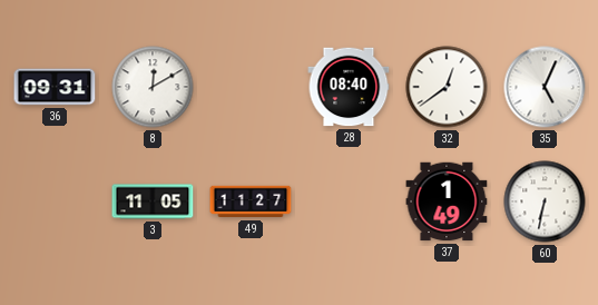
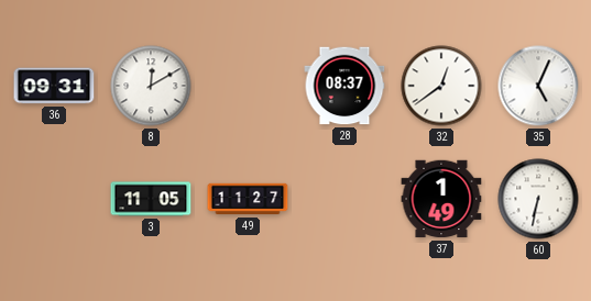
28: 08:40 -> 08:37
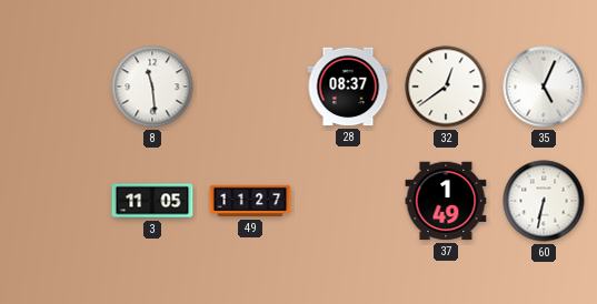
36: 09:31 -> none
8: 12:10 -> 11:29
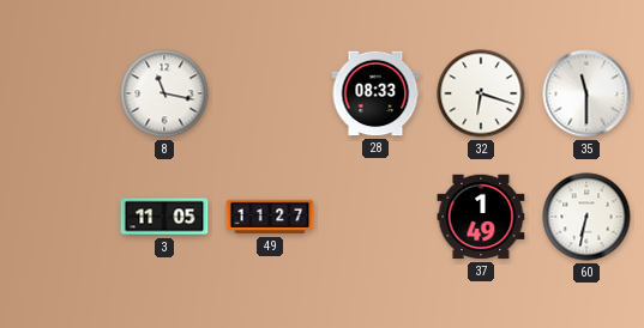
8: 11:29 -> 11:17
28: 08:37 -> 08:33
32: 12:39 -> 6:18
35: 5:04 -> 11:30
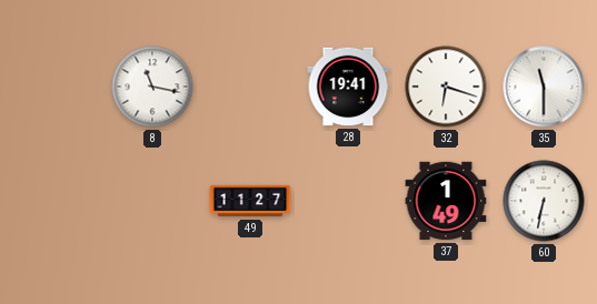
28: 08:33 -> 19:41
3: 11:05 -> none
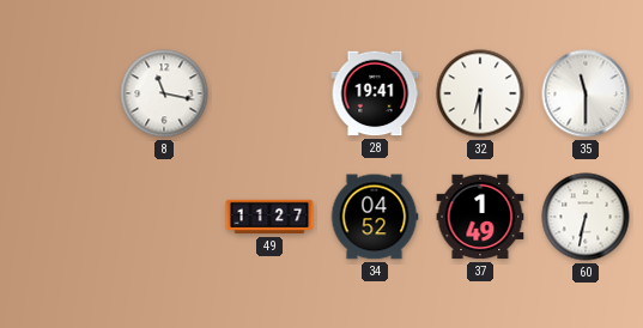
32: 6:18 -> 6:30
34: none -> 04:52
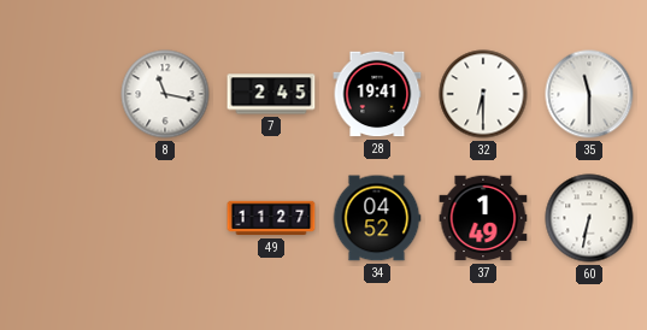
7: none -> 2:45
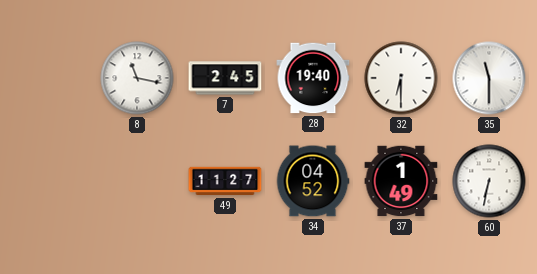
28: 19:41 -> 19:40
